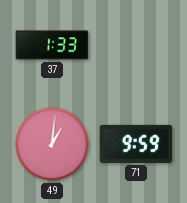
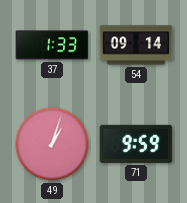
54: none -> 09:14
49: 1:01 -> 1:03
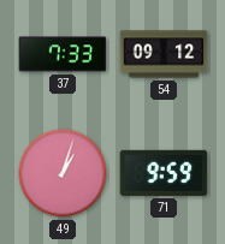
37: 1:33 -> 7:33
54: 09:14 -> 09:12
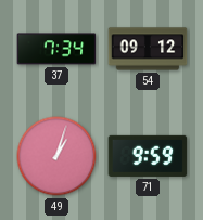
37: 7:33 -> 7:34
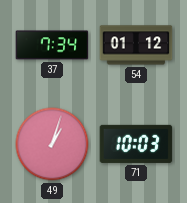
54: 09:12 -> 01:12
71: 9:59 -> 10:03
